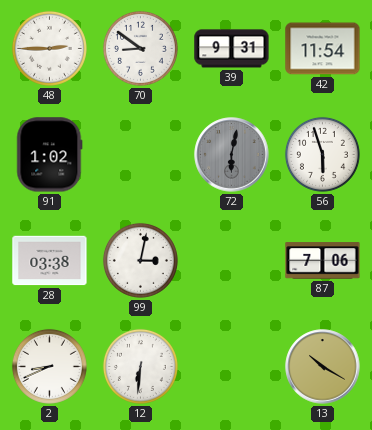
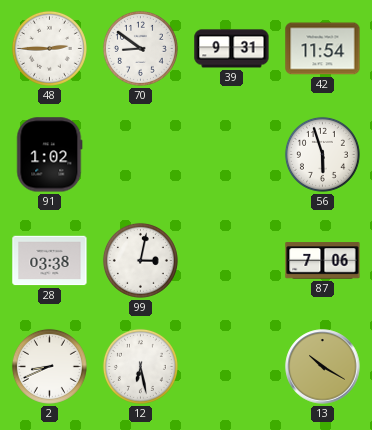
72: 6:02 -> none
12: 6:31 -> 6:28
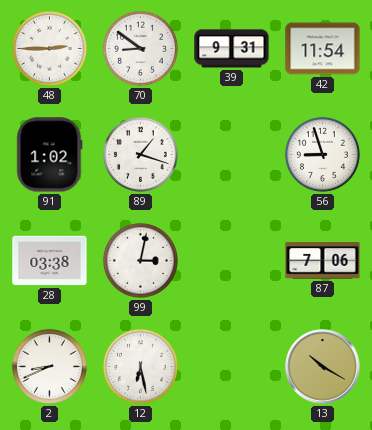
89: none -> 1:18
56: 5:57 -> 8:57
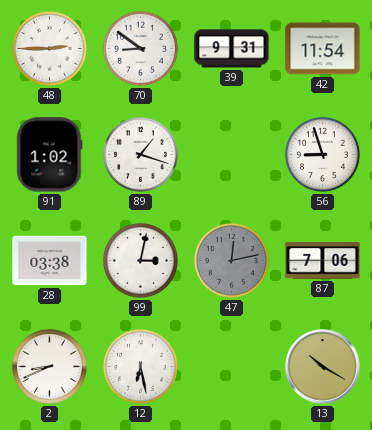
47: none -> 12:13
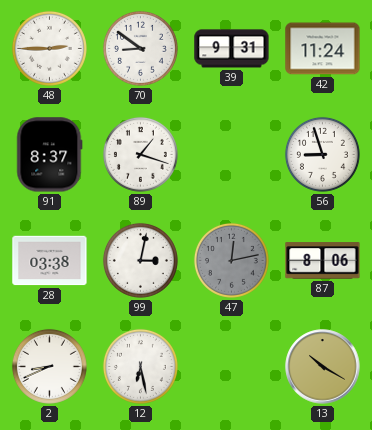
42: 11:54 -> 11:24
91: 1:02 -> 8:37
87: 7:06 -> 8:06
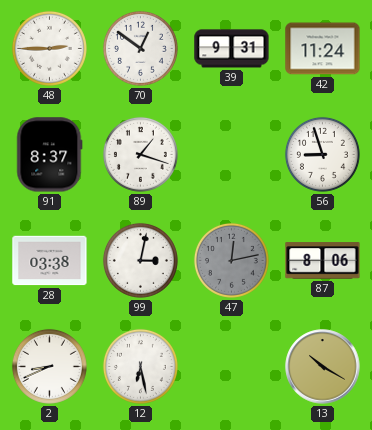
70: 8:51 -> 12:51
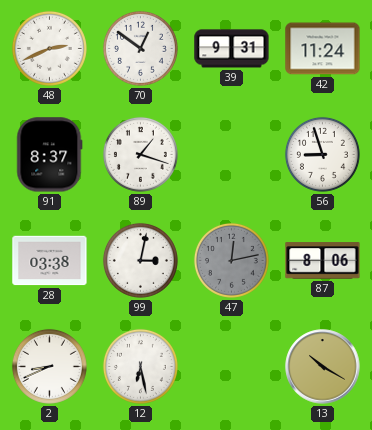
48: 2:45 -> 2:41
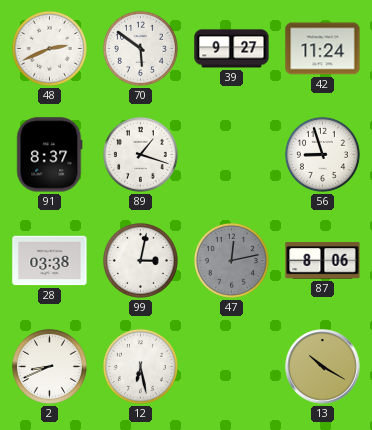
70: 12:51 -> 5:51
39: 9:31 -> 9:27
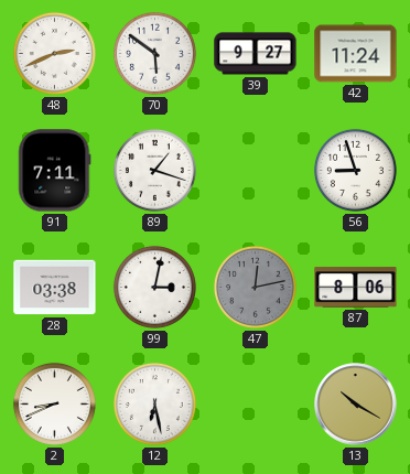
91: 8:37 -> 7:11
